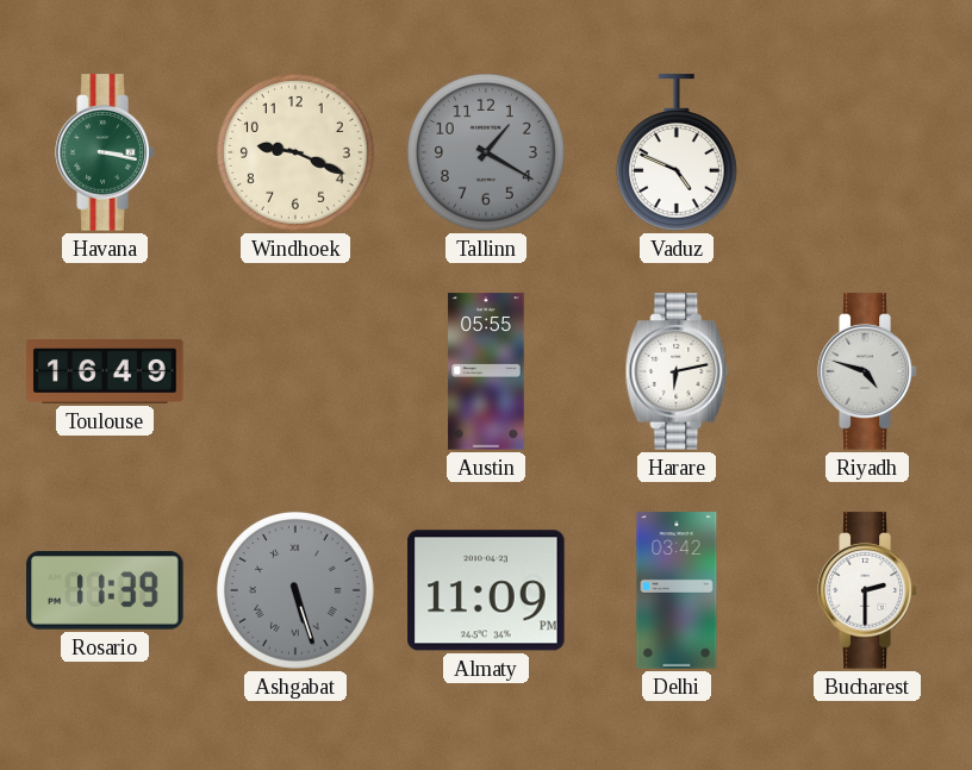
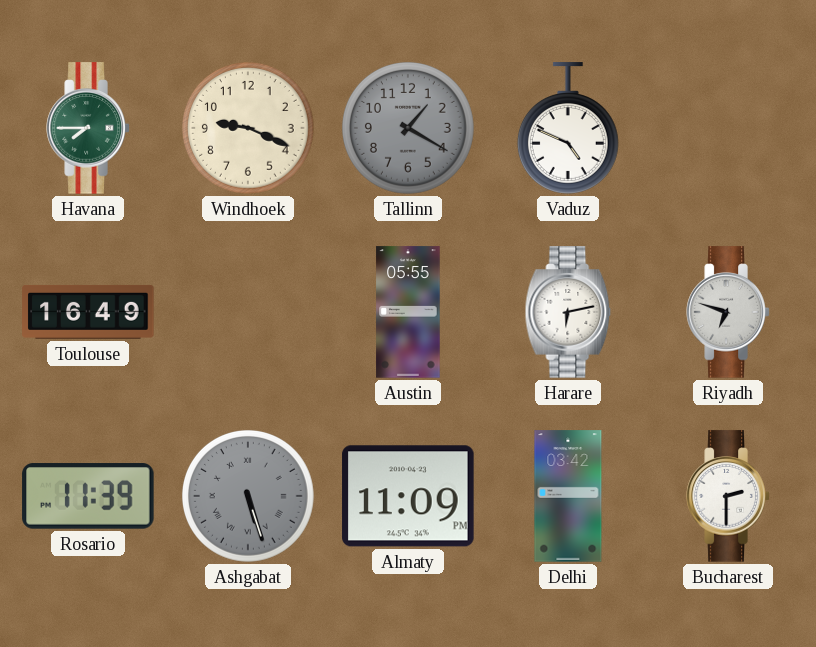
Havana: 3:17 -> 7:45
Riyadh: 4:48 -> 6:48
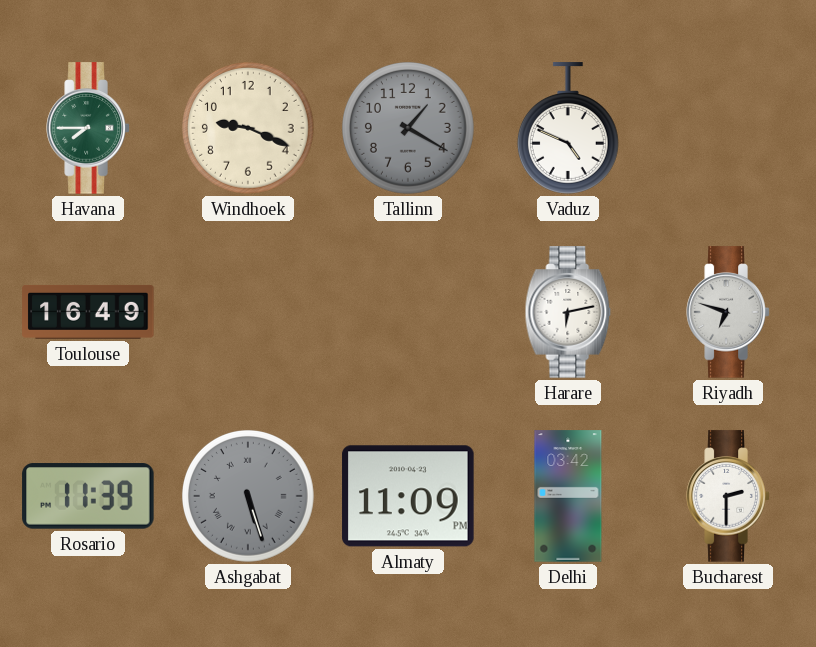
Austin: 05:55 -> none
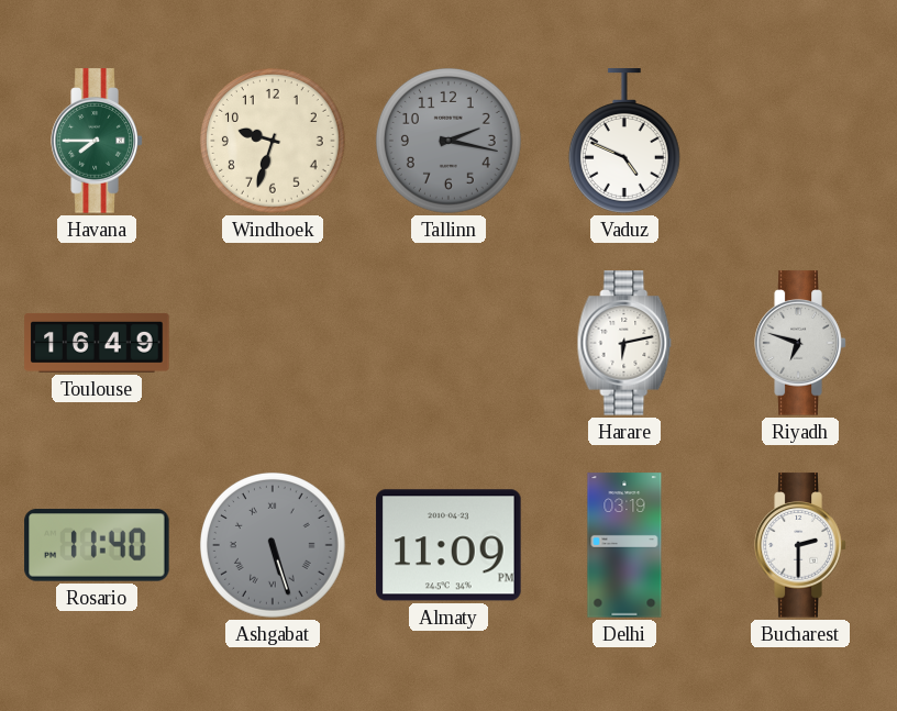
Windhoek: 9:19 -> 9:33
Tallinn: 1:20 -> 2:17
Rosario: 11:39 -> 11:40
Delhi: 03:42 -> 03:19
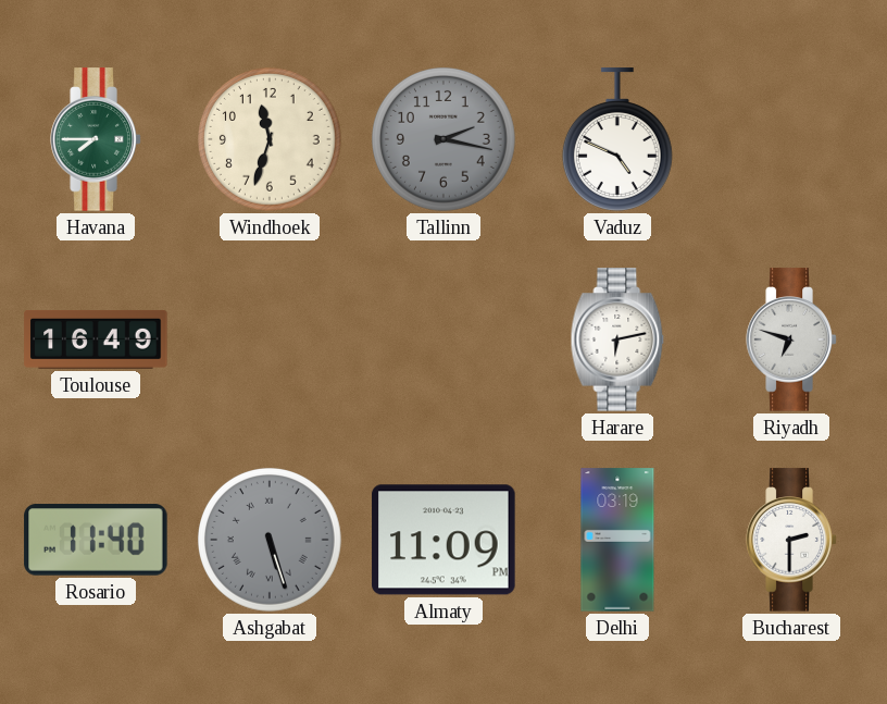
Windhoek: 9:33 -> 11:33
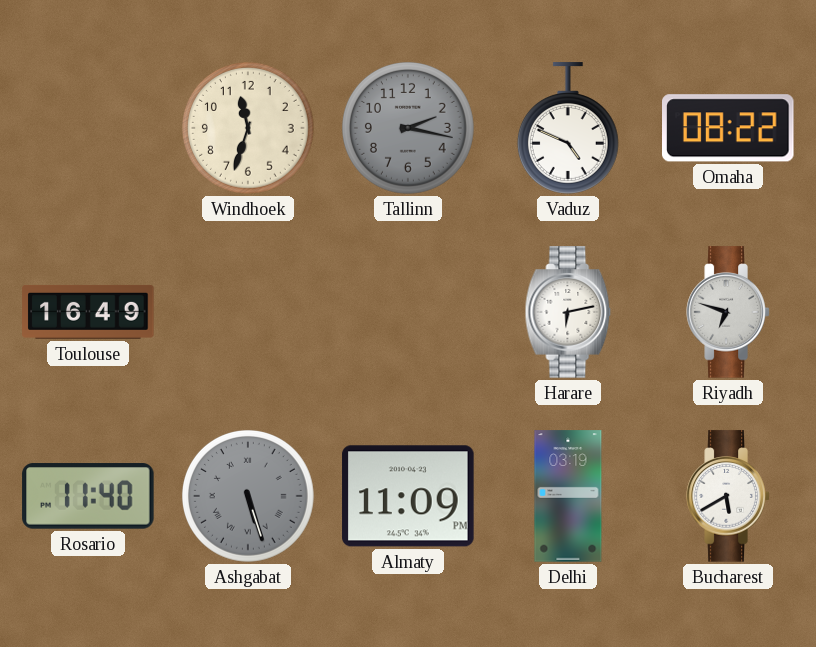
Havana: 7:45 -> none
Omaha: none -> 08:22
Bucharest: 2:30 -> 5:40
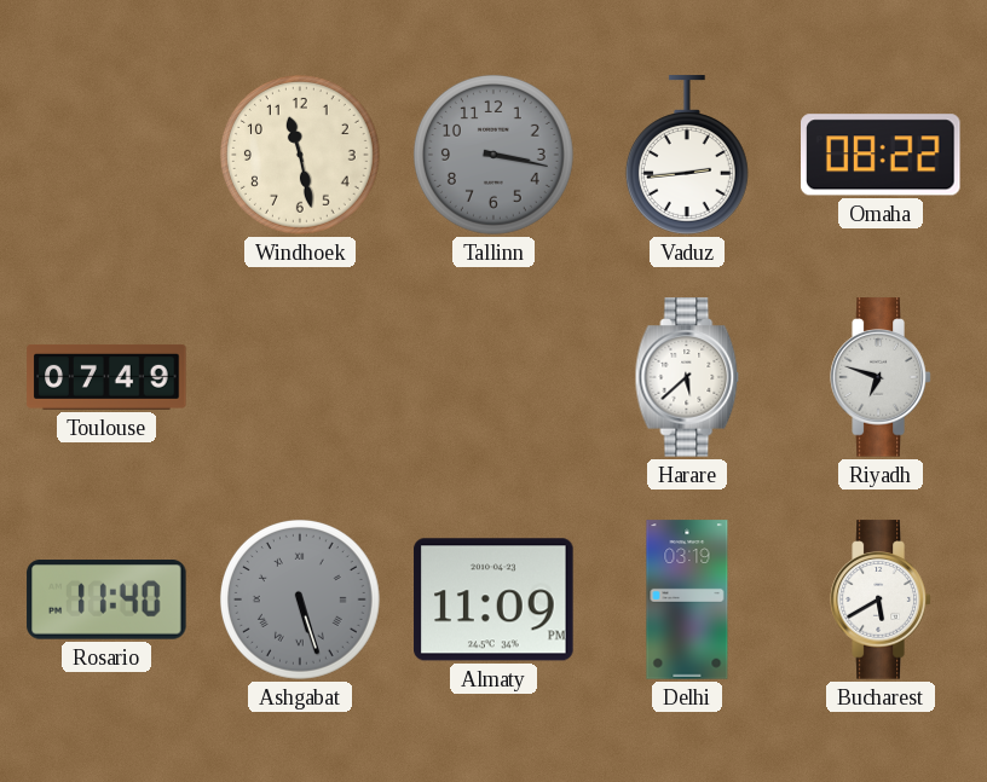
Windhoek: 11:33 -> 11:28
Tallinn: 2:17 -> 3:17
Vaduz: 4:49 -> 2:44
Toulouse: 16:49 -> 07:49
Harare: 6:13 -> 5:38
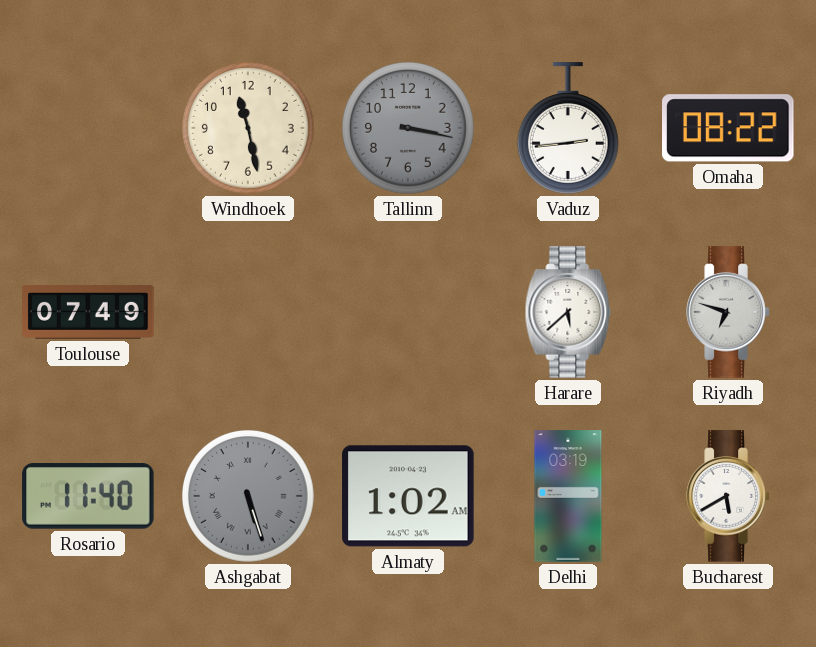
Almaty: 11:09 -> 1:02
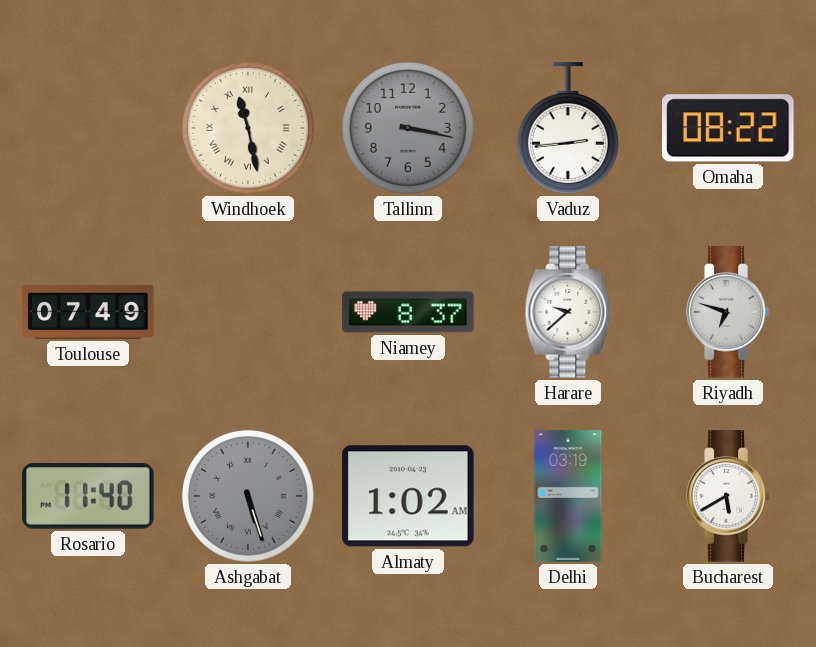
Windhoek numerals: Arabic -> Roman
Niamey: none -> 8:37
Harare: 5:38 -> 9:38
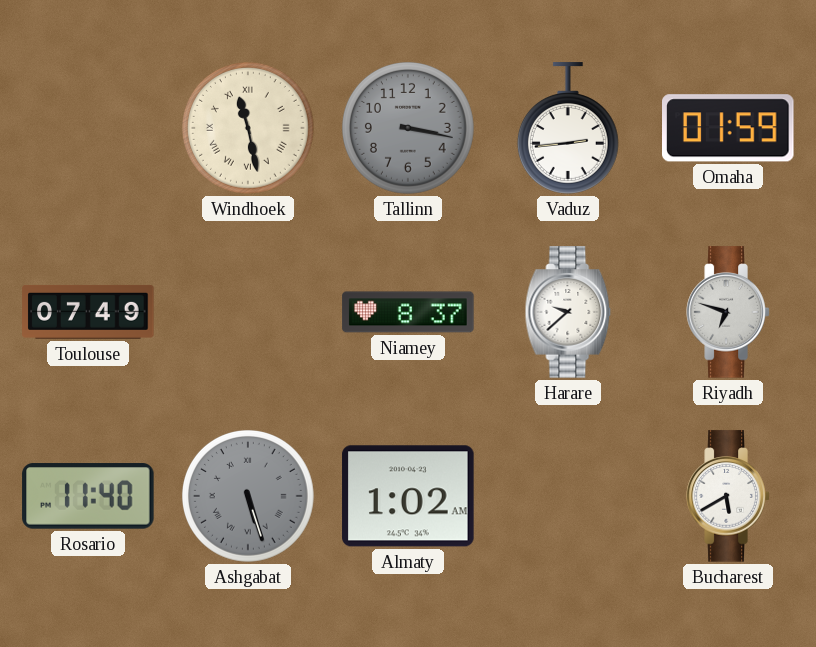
Omaha: 08:22 -> 01:59
Delhi: 03:19 -> none
